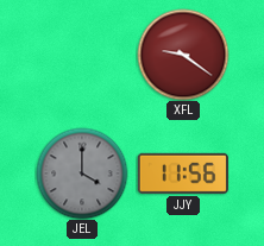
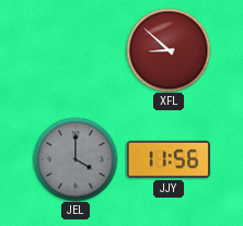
XFL: 9:21 -> 8:52
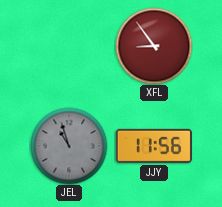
XFL: 8:52 -> 8:54
JEL: 4:00 -> 10:57
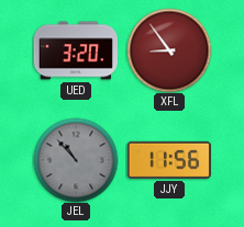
UED: none -> 3:20
JEL: 10:57 -> 10:53
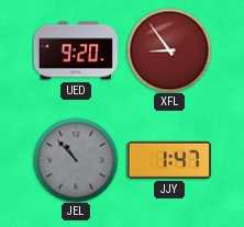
UED: 3:20 -> 9:20
JJY: 11:56 -> 1:47
